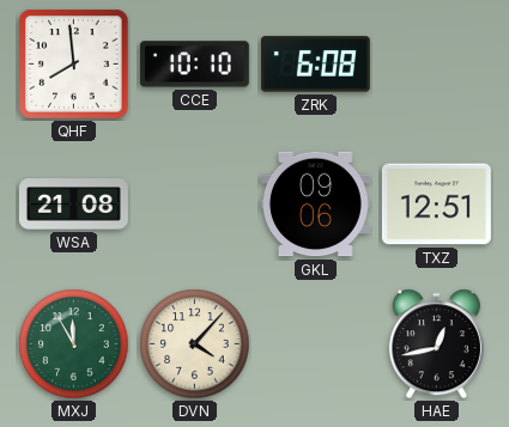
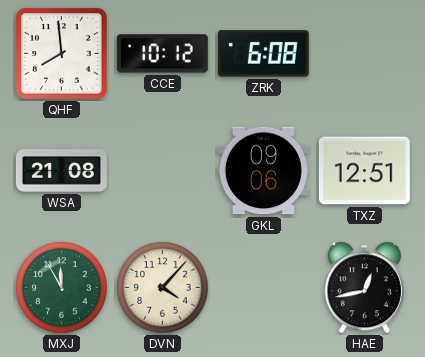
CCE: 10:10 -> 10:12
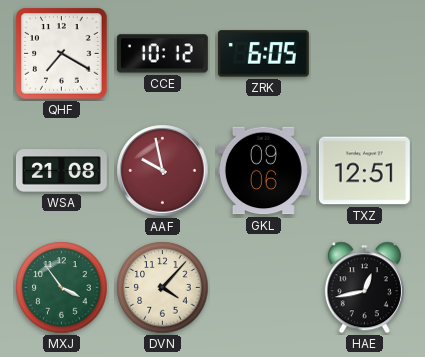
QHF: 7:59 -> 7:20
ZRK: 6:08 -> 6:05
AAF: none -> 9:58
MXJ: 11:55 -> 3:54
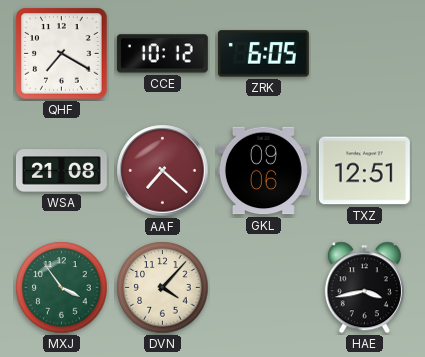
AAF: 9:58 -> 7:22
HAE: 12:43 -> 3:43
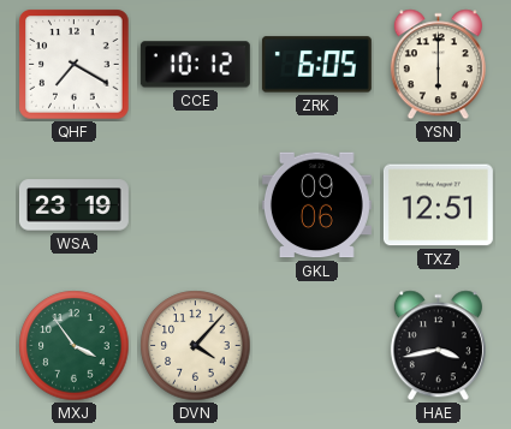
YSN: none -> 6:00
WSA: 21:08 -> 23:19
AAF: 7:22 -> none
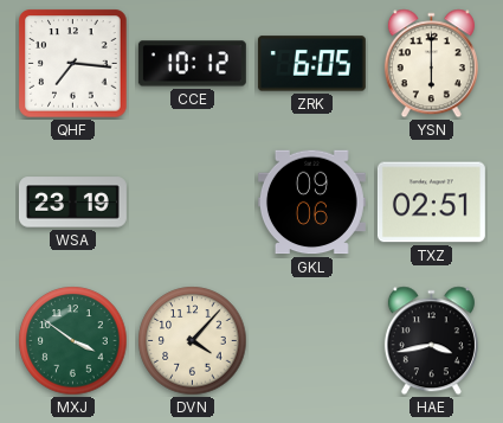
QHF: 7:20 -> 7:16
TXZ: 12:51 -> 02:51
MXJ: 3:54 -> 3:51
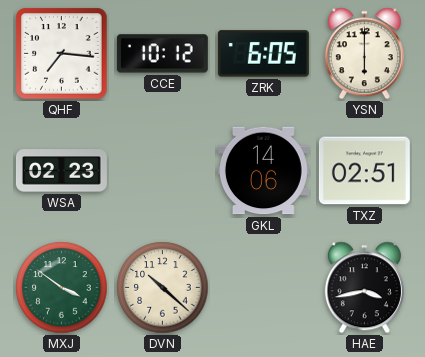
WSA: 23:19 -> 02:23
GKL: 09:06 -> 14:06
DVN: 4:07 -> 10:22
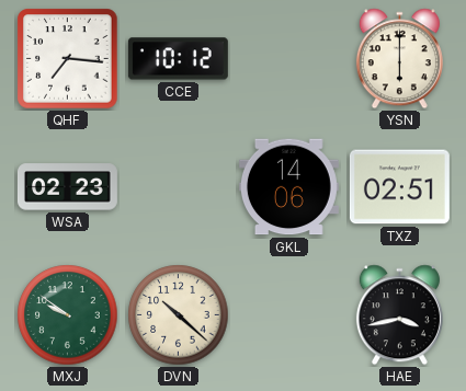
ZRK: 6:05 -> none
MXJ: 3:51 -> 9:51
